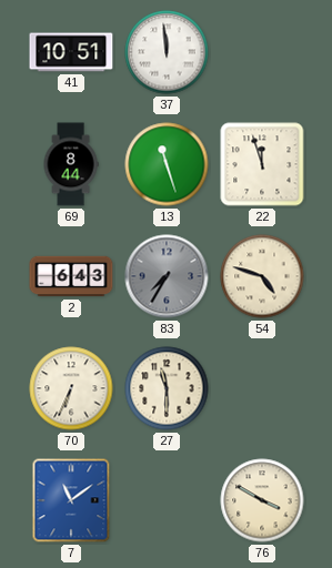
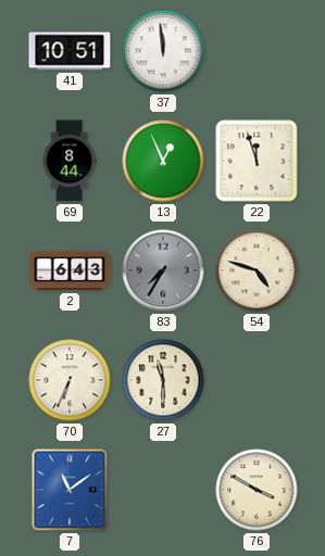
13: 11:27 -> 12:56
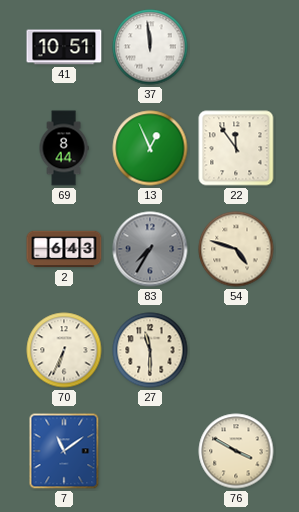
22: 11:57 -> 11:54
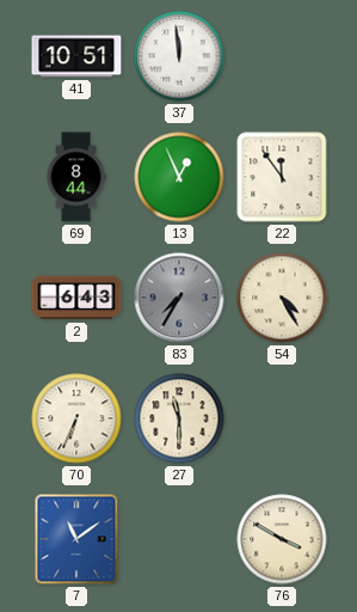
54: 4:48 -> 4:25
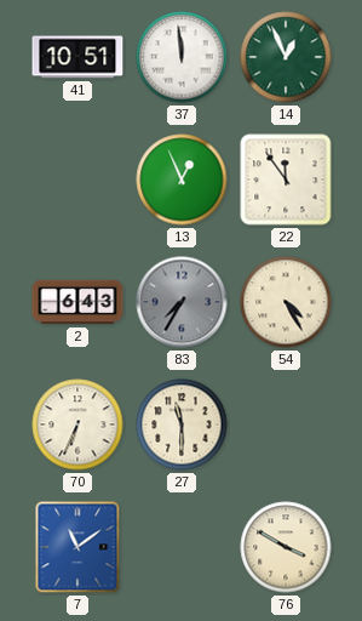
14: none -> 12:56
69: 8:44 -> none
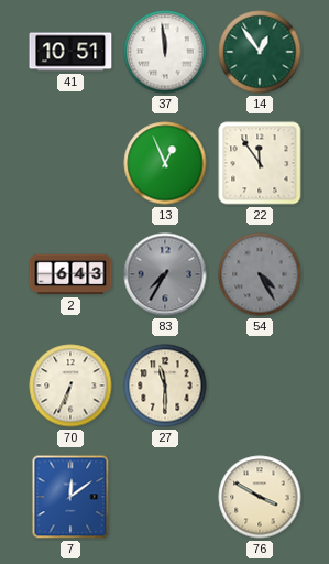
14: 12:56 -> 12:54
54 dial: cream -> grey
7: 11:09 -> 12:09
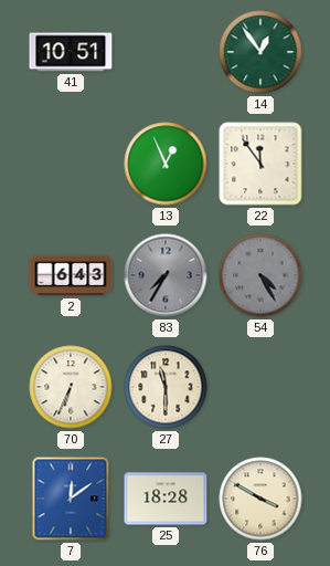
37: 11:59 -> none
25: none -> 18:28
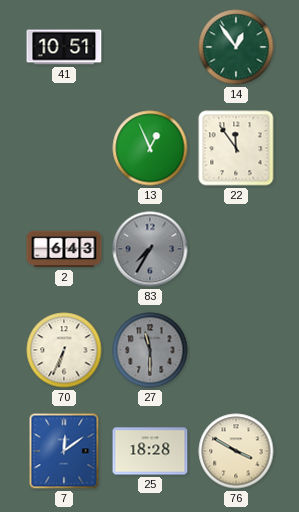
54: 4:25 -> none
27 dial: cream -> grey
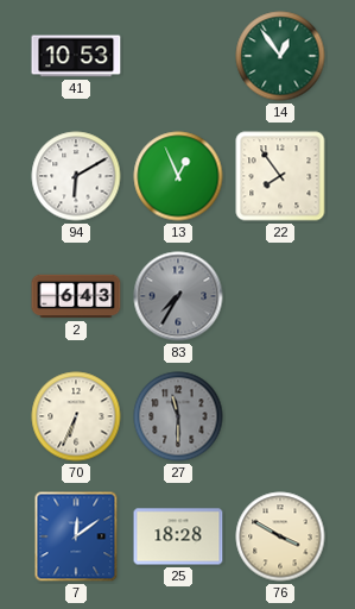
41: 10:51 -> 10:53
94: none -> 6:10
22: 11:54 -> 7:54
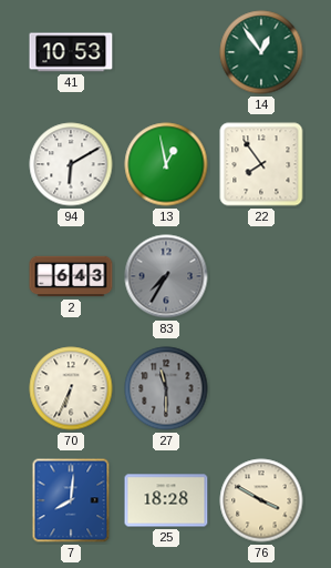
13: 12:56 -> 12:58
7: 12:09 -> 8:01
